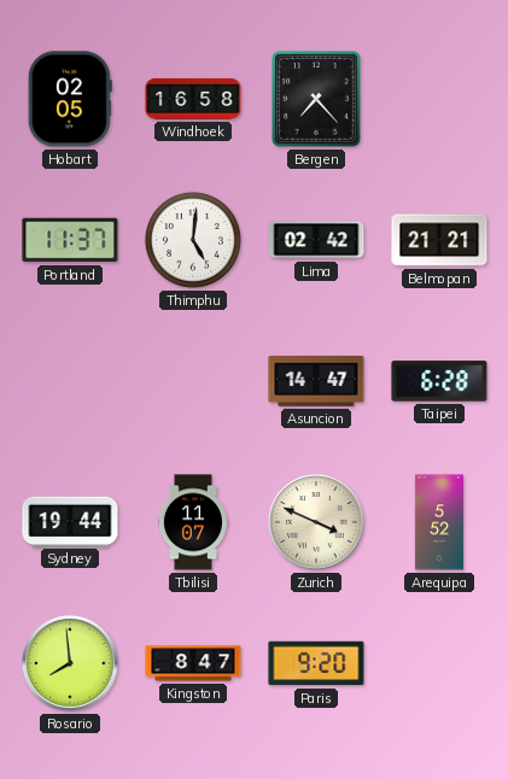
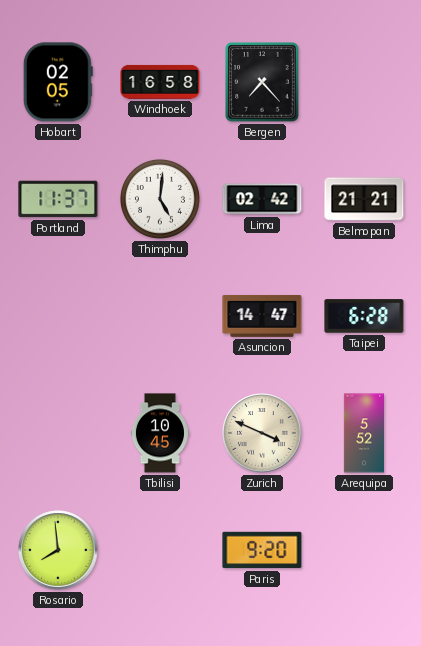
Sydney: 19:44 -> none
Tbilisi: 11:07 -> 10:45
Kingston: 8:47 -> none
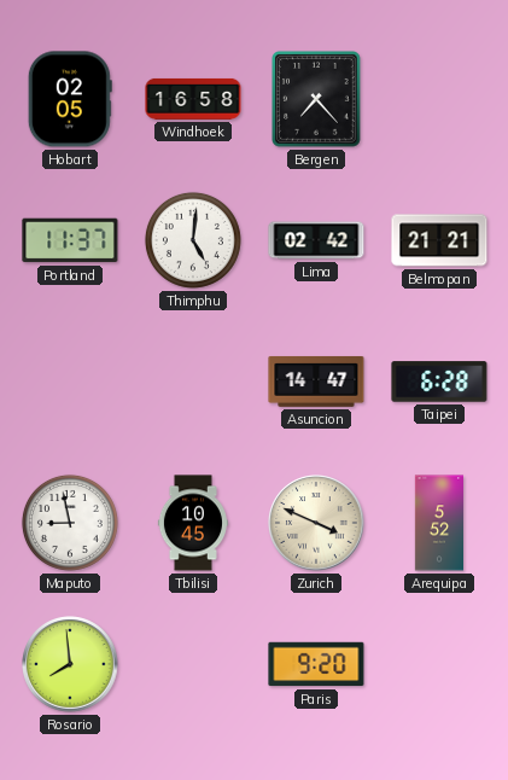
Maputo: none -> 8:58
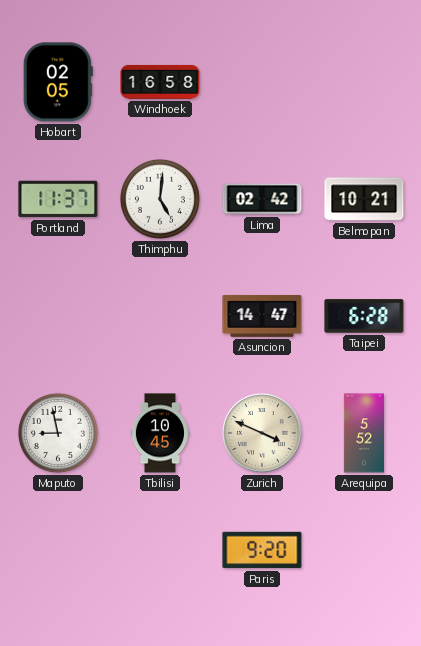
Bergen: 7:23 -> none
Belmopan: 21:21 -> 10:21
Rosario: 7:59 -> none
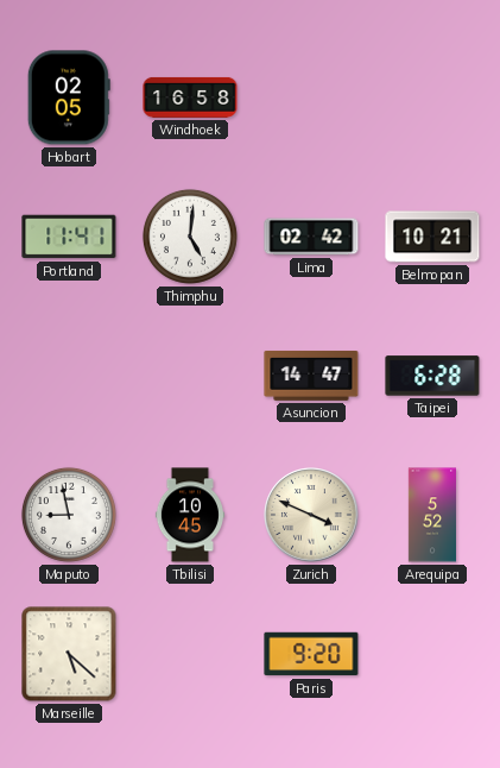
Portland: 11:37 -> 11:41
Marseille: none -> 5:22
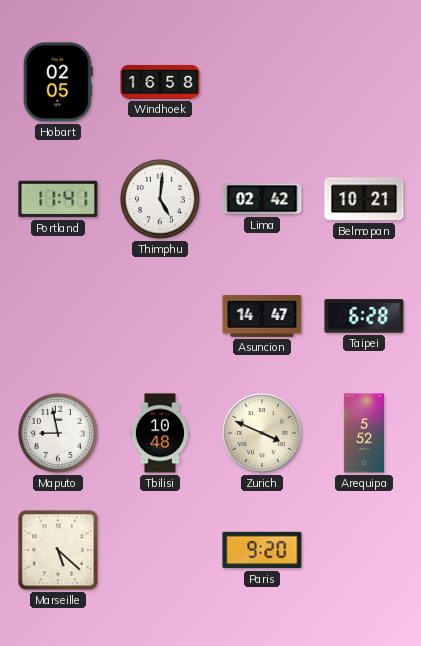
Tbilisi: 10:45 -> 10:48
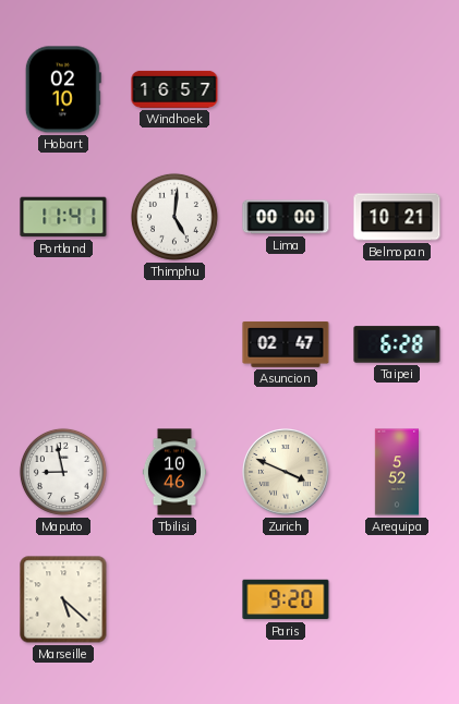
Hobart: 02:05 -> 02:10
Windhoek: 16:58 -> 16:57
Lima: 02:42 -> 00:00
Asuncion: 14:47 -> 02:47
Tbilisi: 10:48 -> 10:46
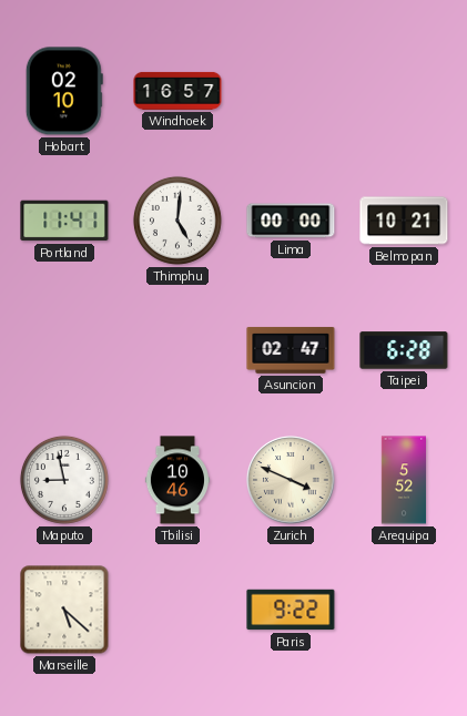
Paris: 9:20 -> 9:22
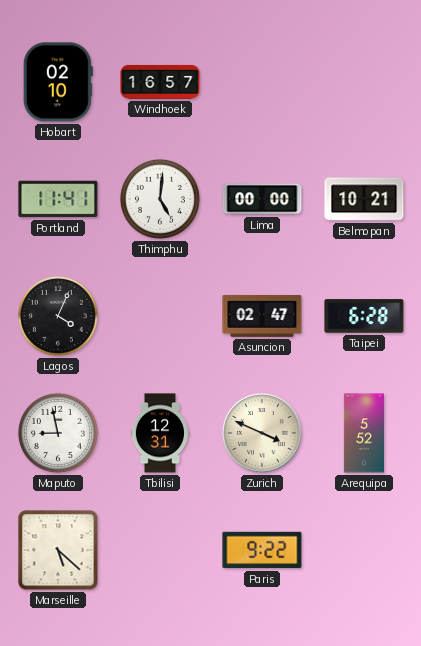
Lagos: none -> 4:04
Tbilisi: 10:46 -> 12:31
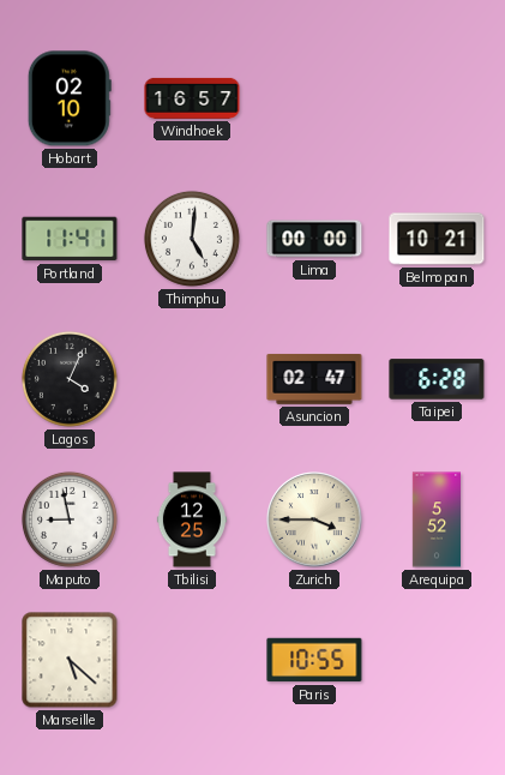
Tbilisi: 12:31 -> 12:25
Zurich: 3:49 -> 3:45
Paris: 9:22 -> 10:55
